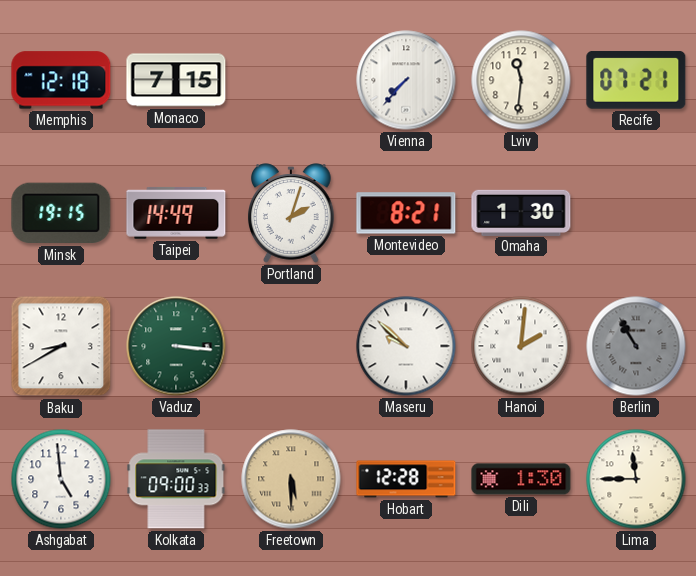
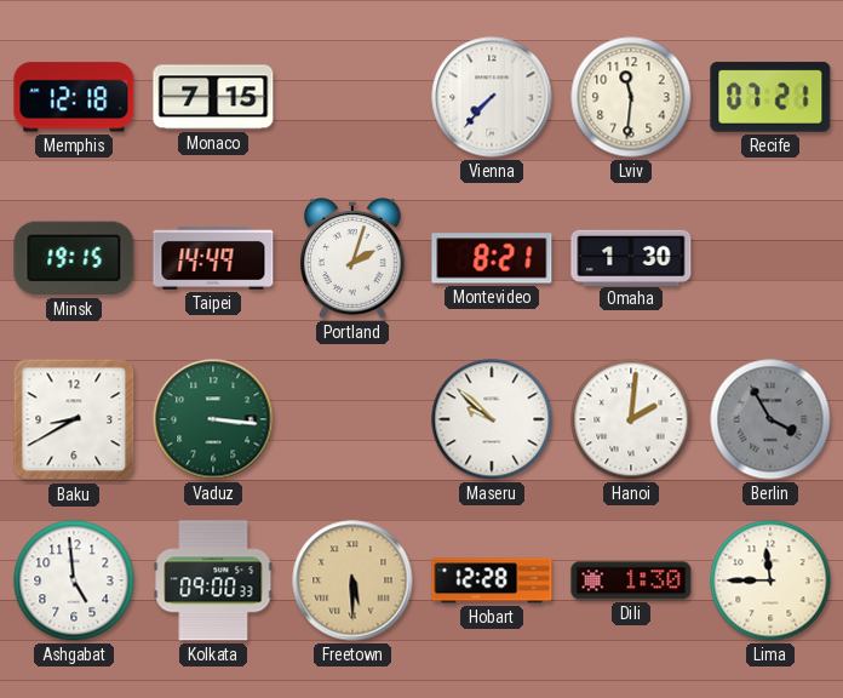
Berlin: 10:55 -> 3:55
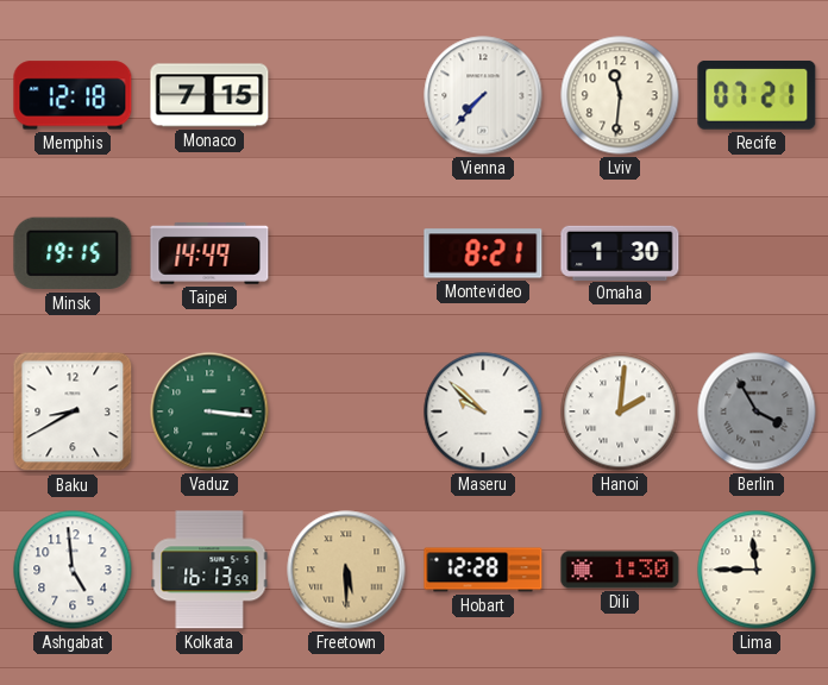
Portland: 2:03 -> none
Kolkata: 09:00 -> 16:13
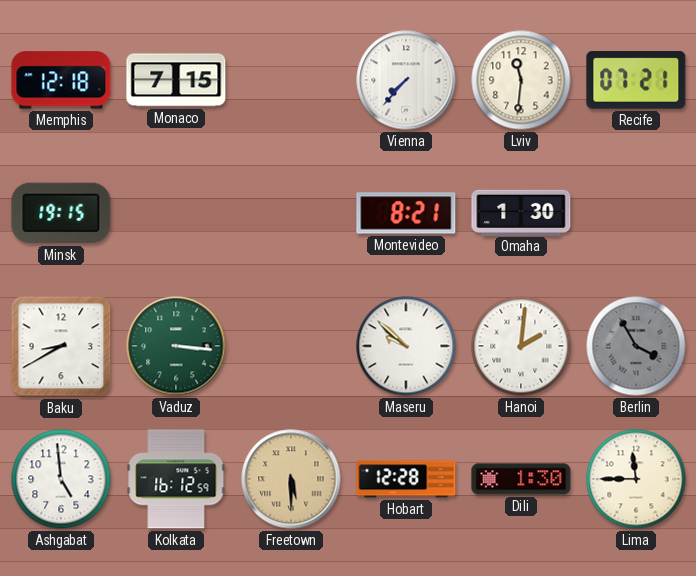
Taipei: 14:49 -> none
Kolkata: 16:13 -> 16:12
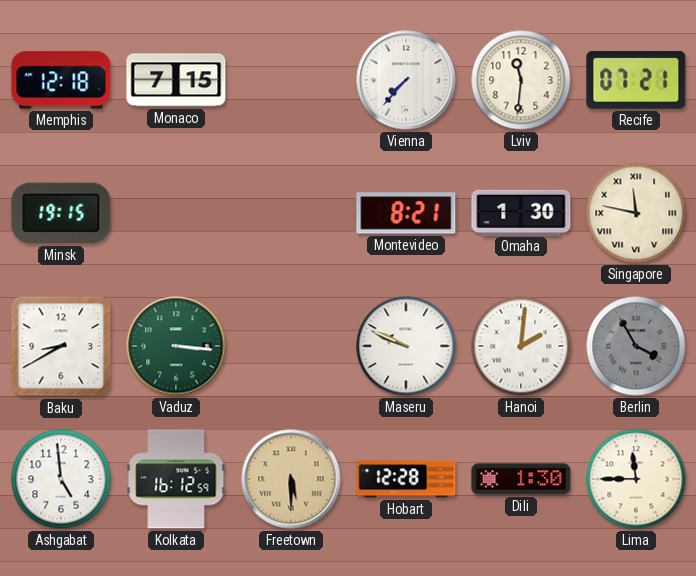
Singapore: none -> 11:47
Maseru: 9:52 -> 9:49
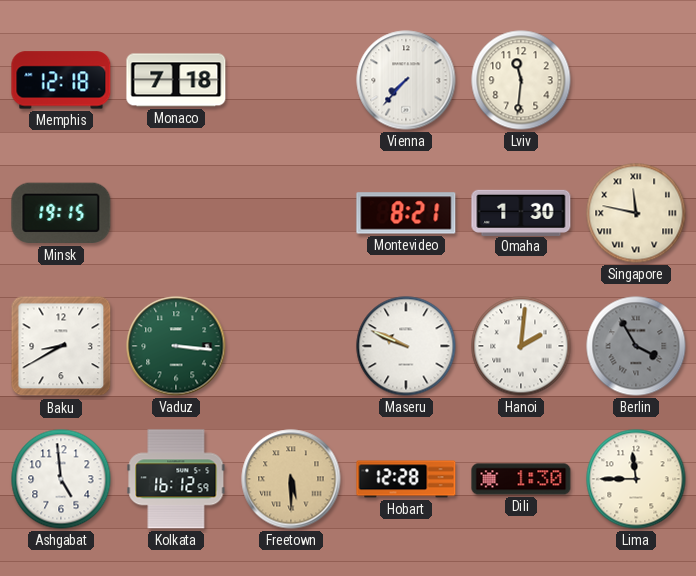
Monaco: 7:15 -> 7:18
Recife: 07:21 -> none
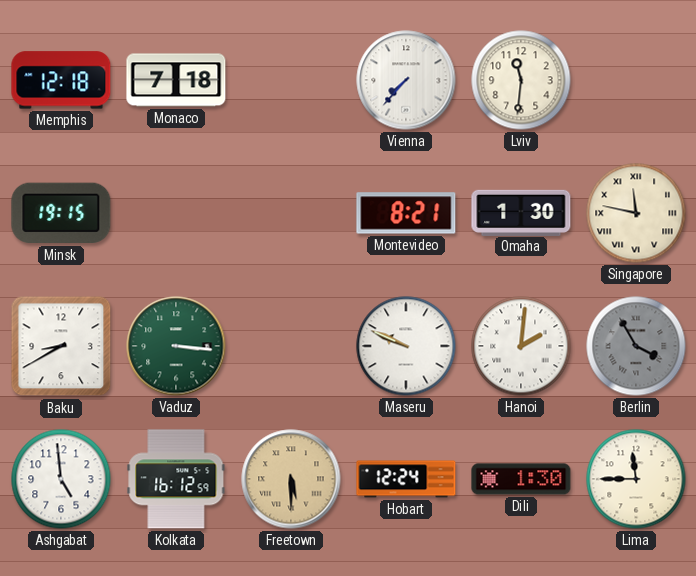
Hobart: 12:28 -> 12:24
